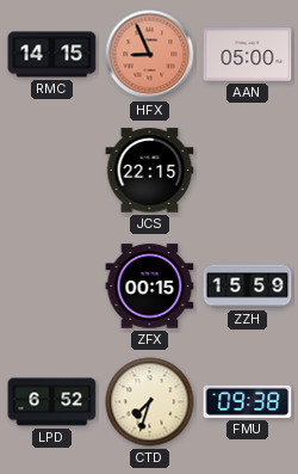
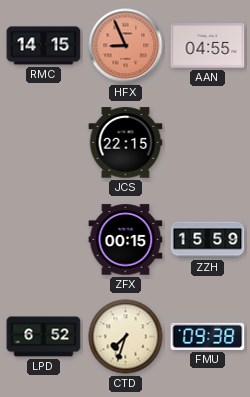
AAN: 05:00 -> 04:55
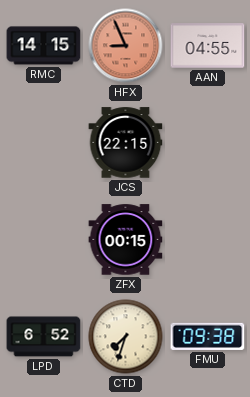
ZZH: 15:59 -> none
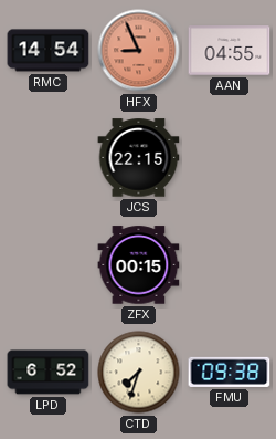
RMC: 14:15 -> 14:54
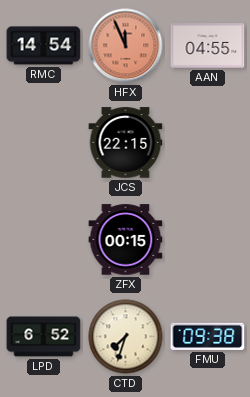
HFX: 8:56 -> 11:56
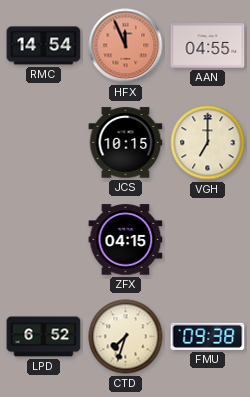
JCS: 22:15 -> 10:15
VGH: none -> 7:00
ZFX: 00:15 -> 04:15
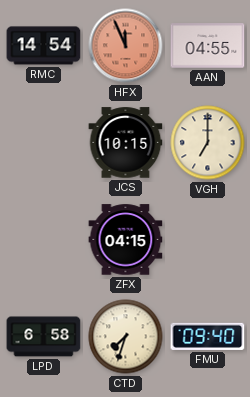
LPD: 6:52 -> 6:58
FMU: 09:38 -> 09:40
